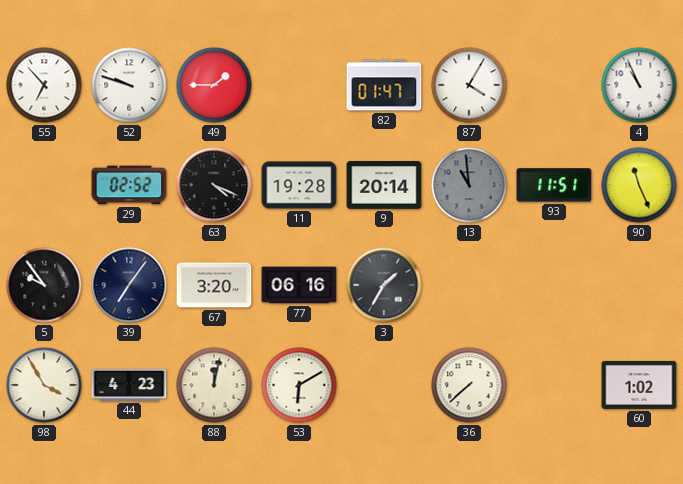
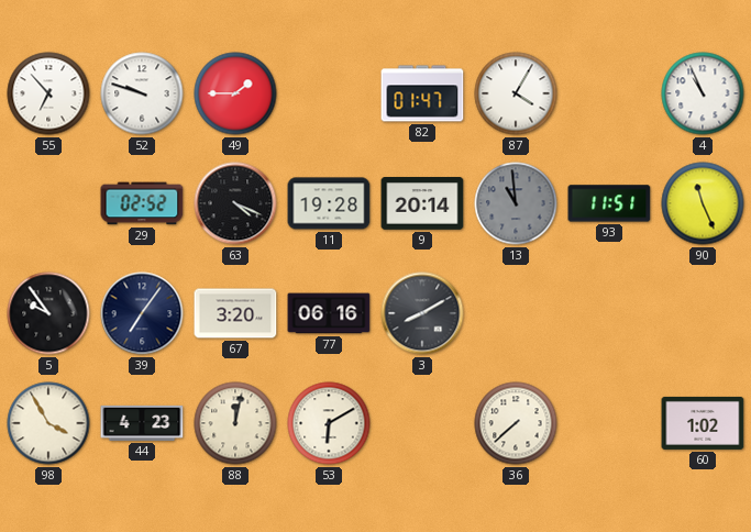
3: 1:35 -> 8:10
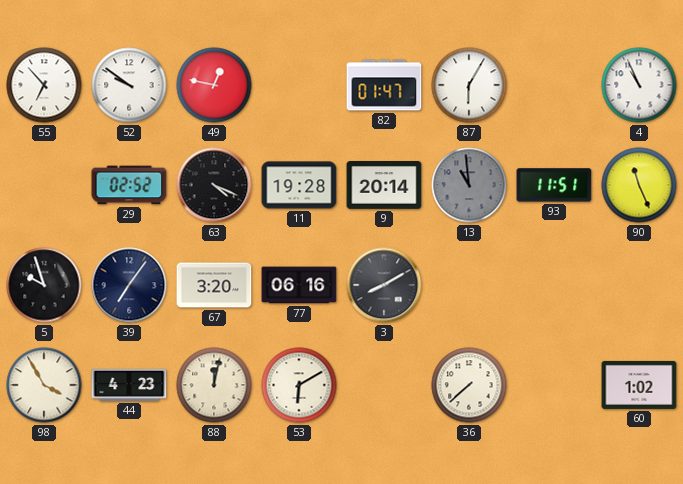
52: 9:48 -> 9:51
49: 1:45 -> 12:47
87: 4:05 -> 6:05
5: 9:54 -> 9:57
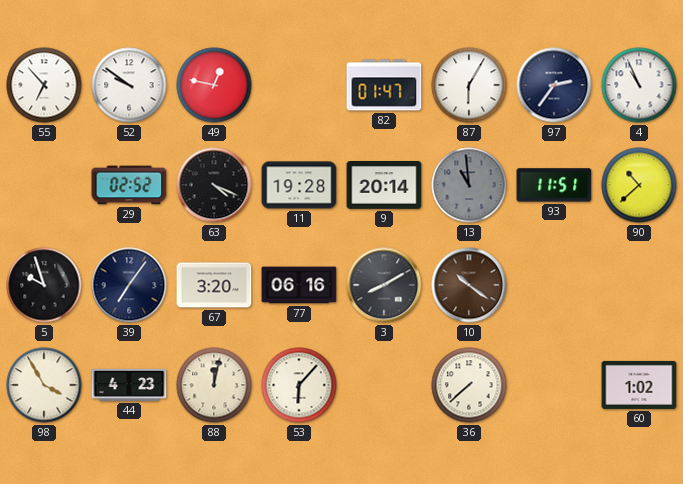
97: none -> 2:36
90: 11:26 -> 10:38
10: none -> 10:21
53: 6:10 -> 6:07
